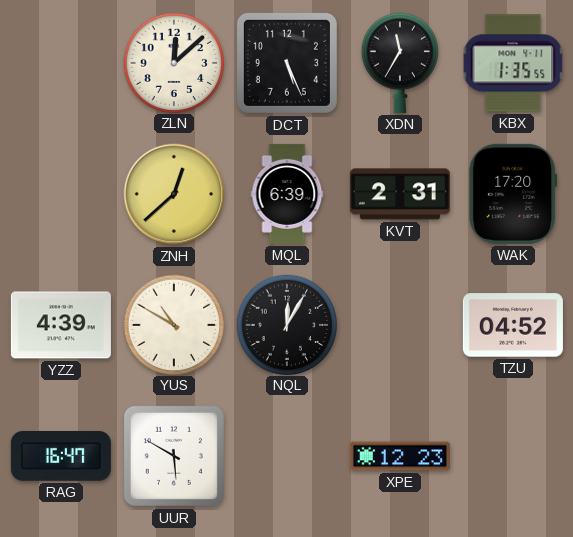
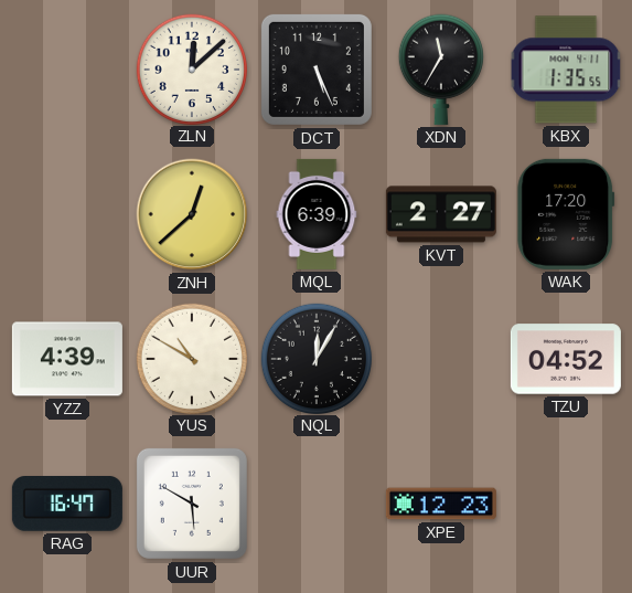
KVT: 2:31 -> 2:27
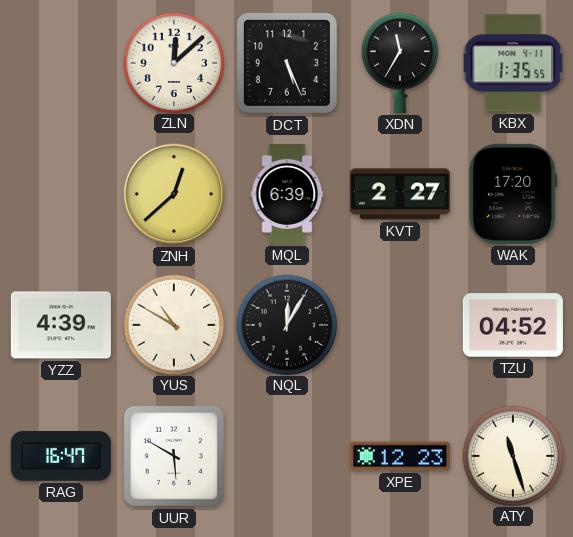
ATY: none -> 11:27
